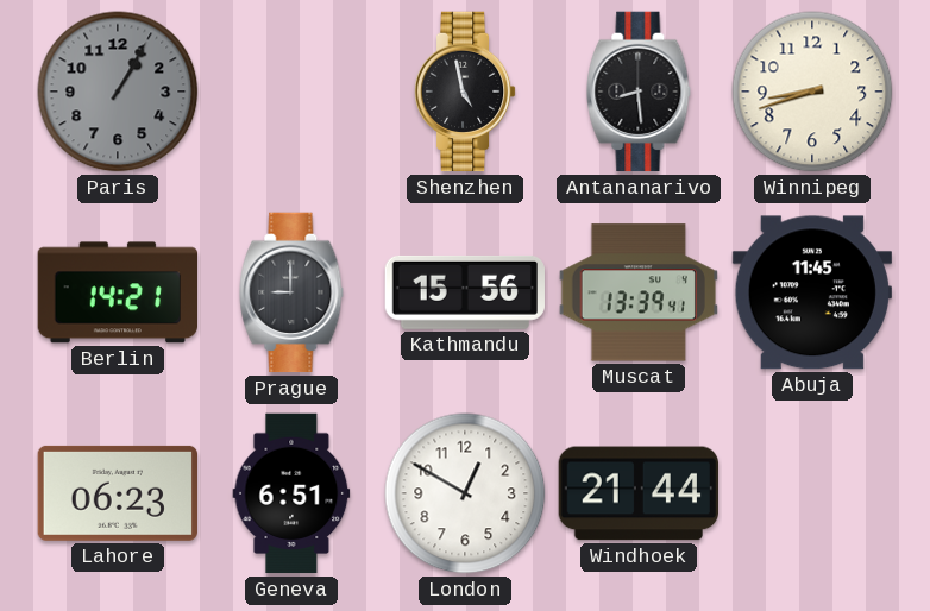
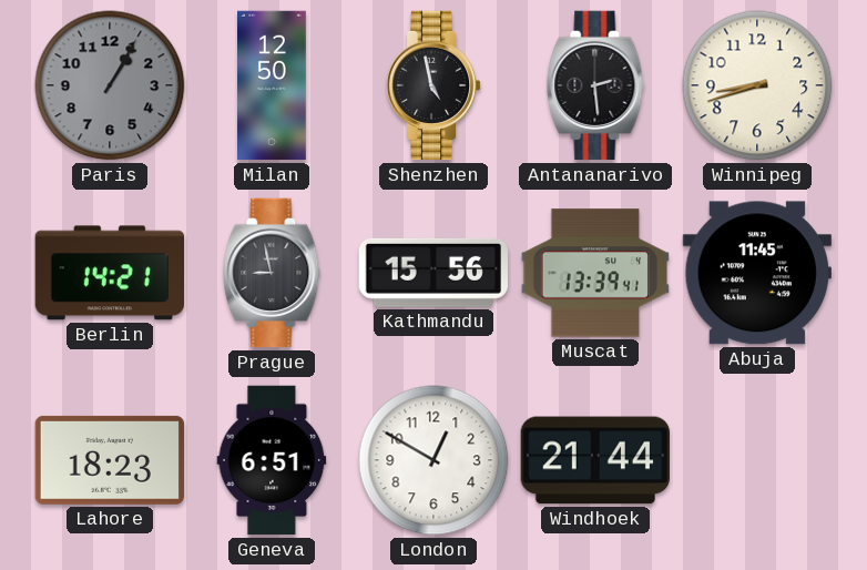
Milan: none -> 12:50
Antananarivo: 8:29 -> 2:29
Prague: 9:00 -> 8:58
Lahore: 06:23 -> 18:23
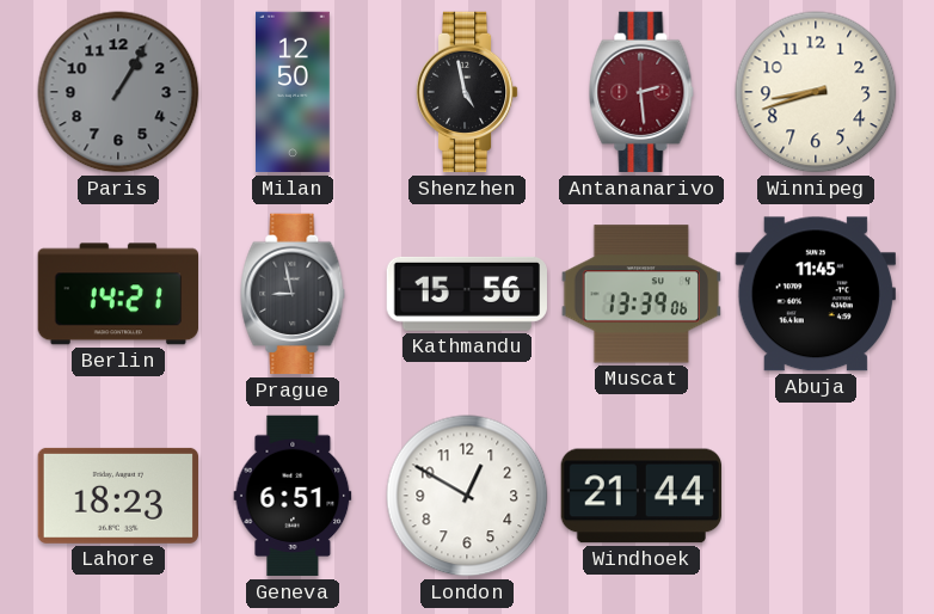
Antananarivo dial: black -> burgundy
Muscat: 13:39:41 -> 13:39:06
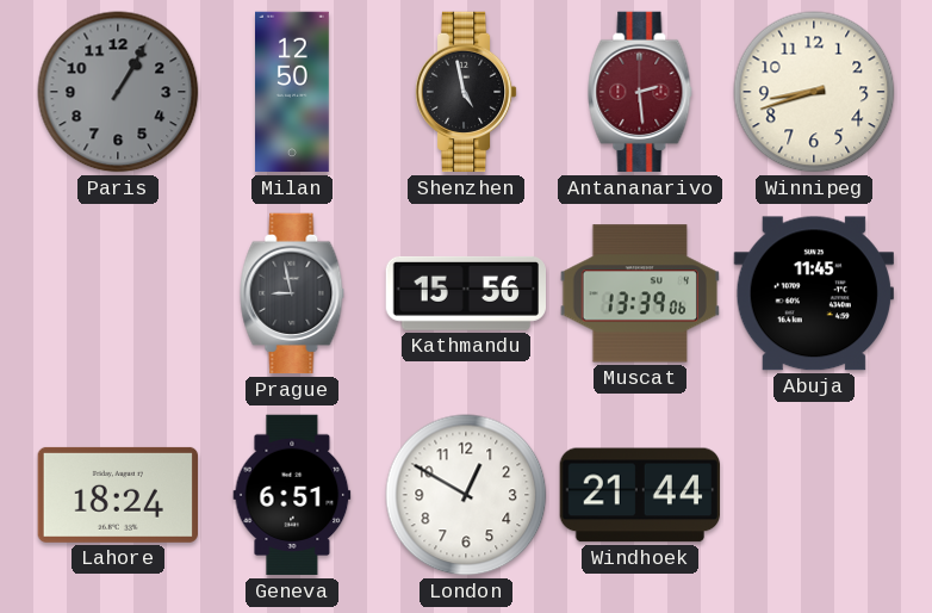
Berlin: 14:21 -> none
Lahore: 18:23 -> 18:24
